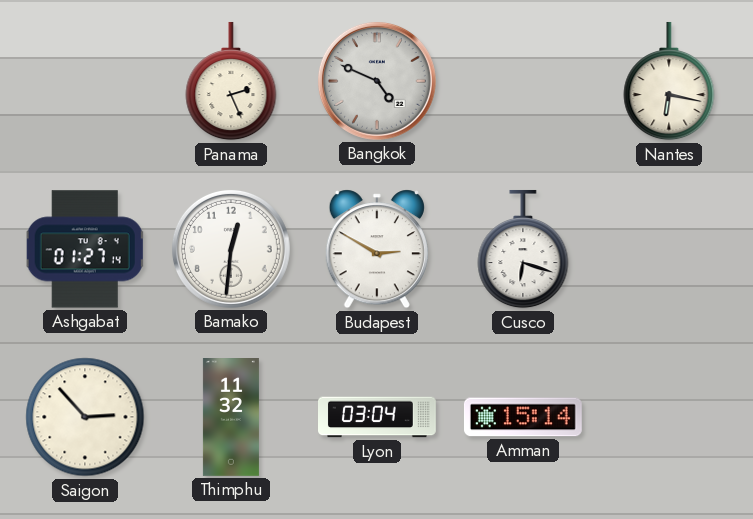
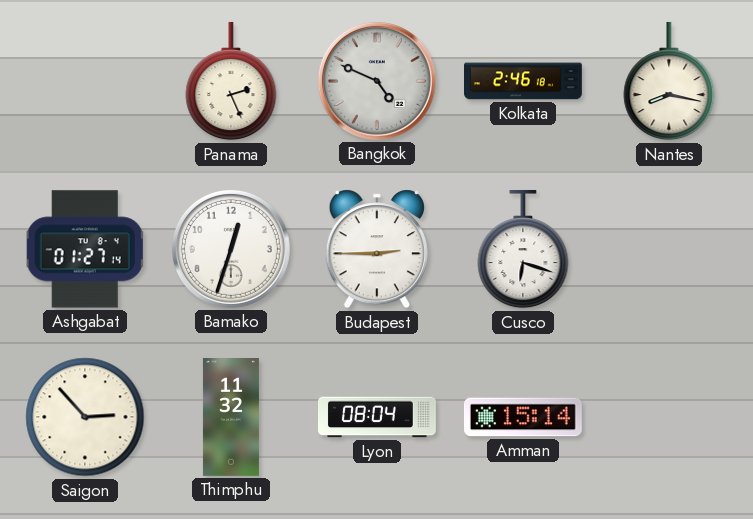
Kolkata: none -> 2:46
Nantes: 6:17 -> 8:17
Bamako: 12:31 -> 12:33
Budapest: 2:50 -> 2:45
Lyon: 03:04 -> 08:04
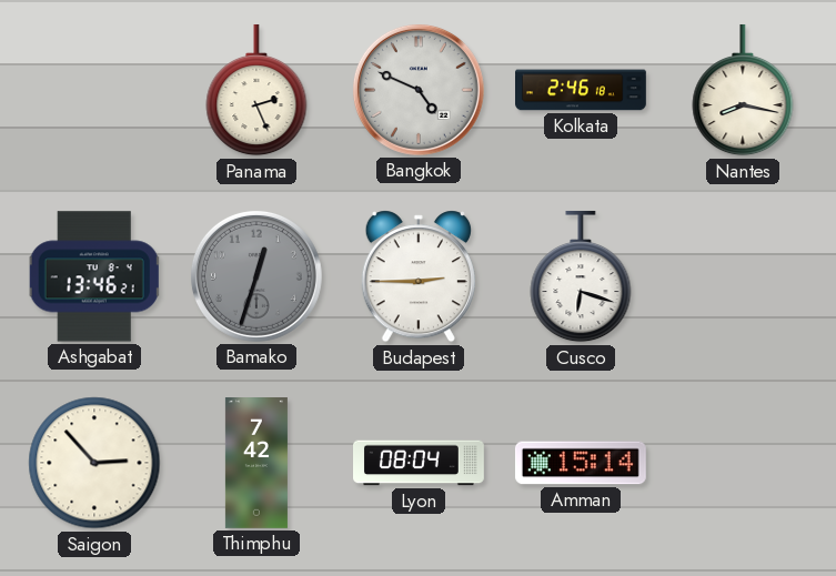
Ashgabat: 01:27 -> 13:46
Bamako dial: white -> grey
Thimphu: 11:32 -> 7:42
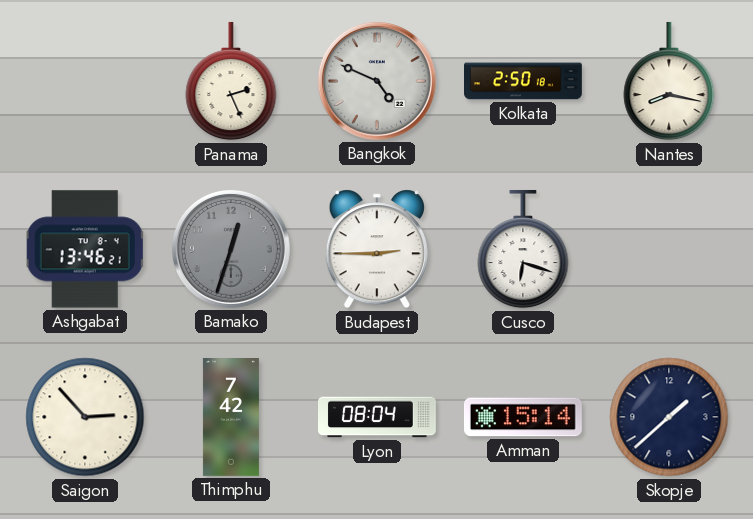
Kolkata: 2:46 -> 2:50
Skopje: none -> 1:38
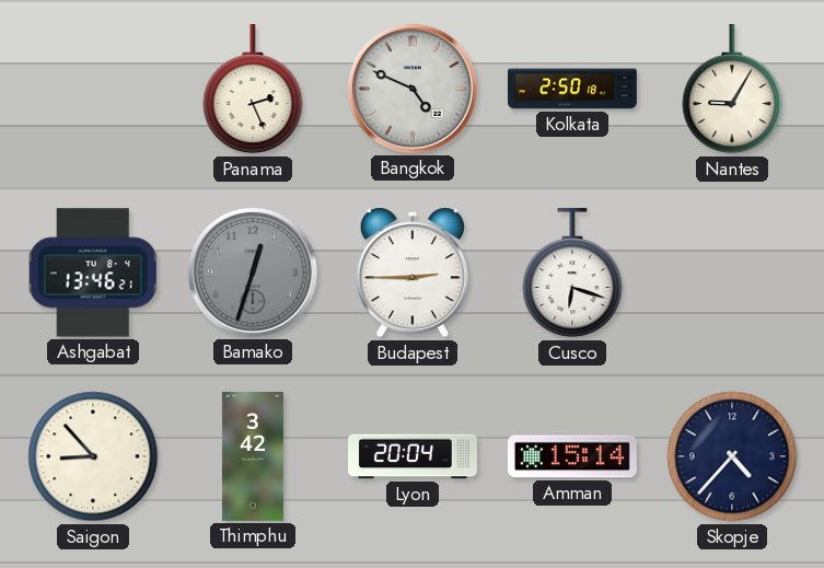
Nantes: 8:17 -> 9:05
Saigon: 2:53 -> 8:53
Thimphu: 7:42 -> 3:42
Lyon: 08:04 -> 20:04
Skopje: 1:38 -> 4:37
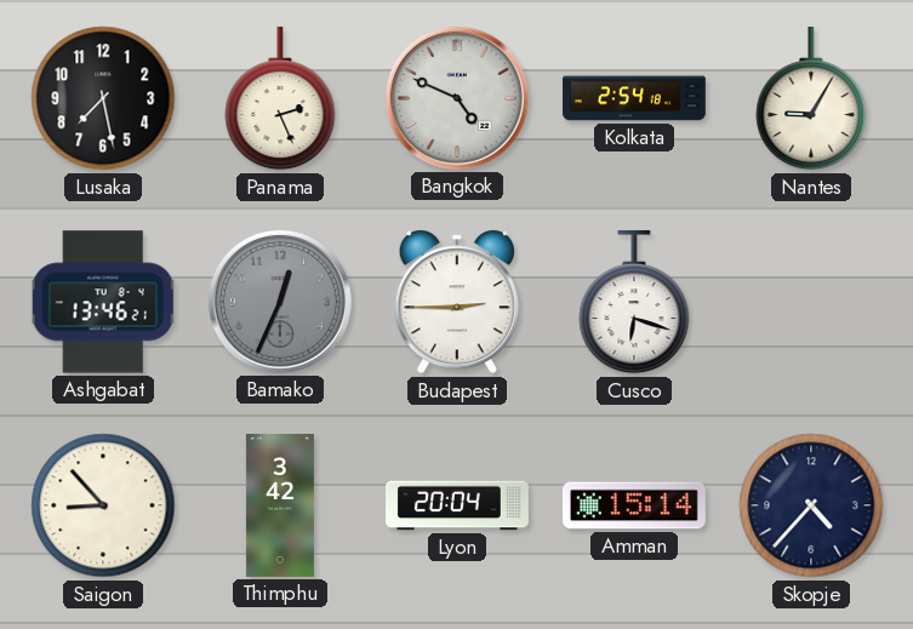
Lusaka: none -> 7:28
Kolkata: 2:50 -> 2:54
Bamako: 12:33 -> 12:34
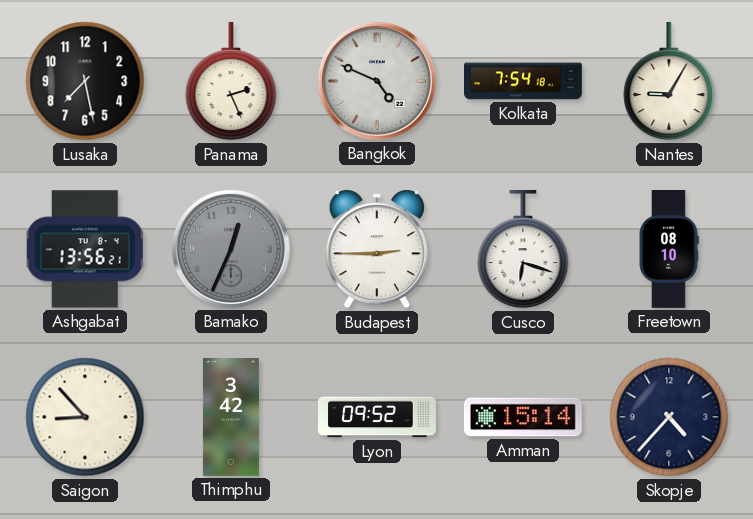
Kolkata: 2:54 -> 7:54
Ashgabat: 13:46 -> 13:56
Freetown: none -> 08:10
Lyon: 20:04 -> 09:52
